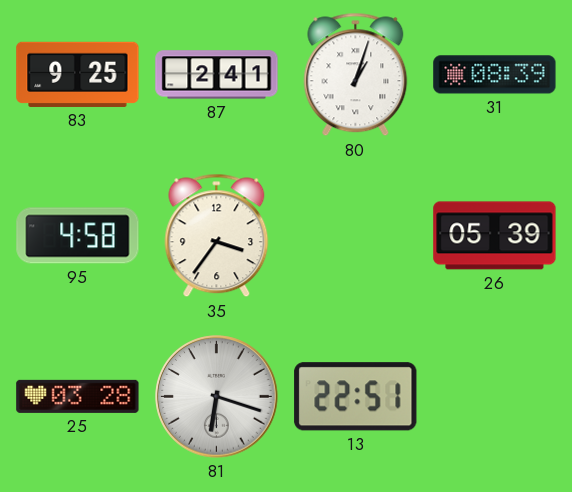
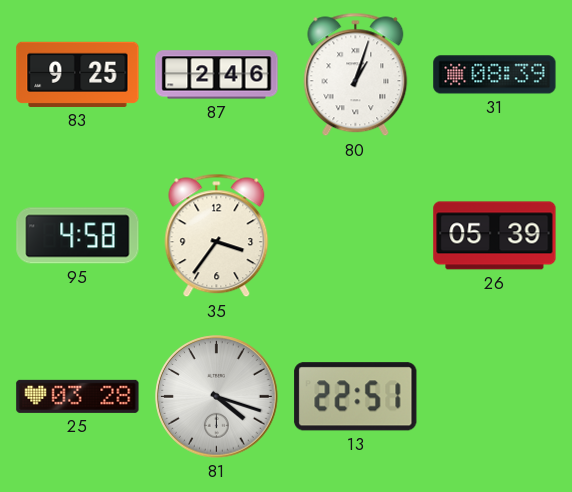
87: 2:41 -> 2:46
81: 6:18 -> 4:18
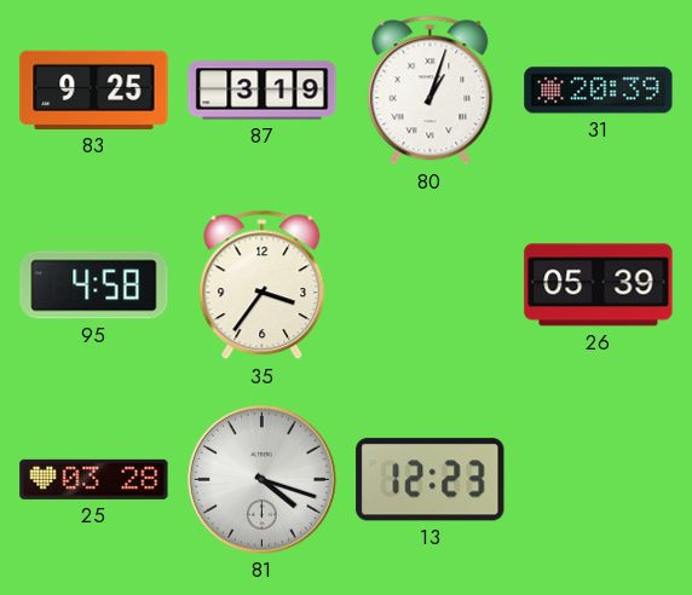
87: 2:46 -> 3:19
31: 08:39 -> 20:39
13: 22:51 -> 12:23
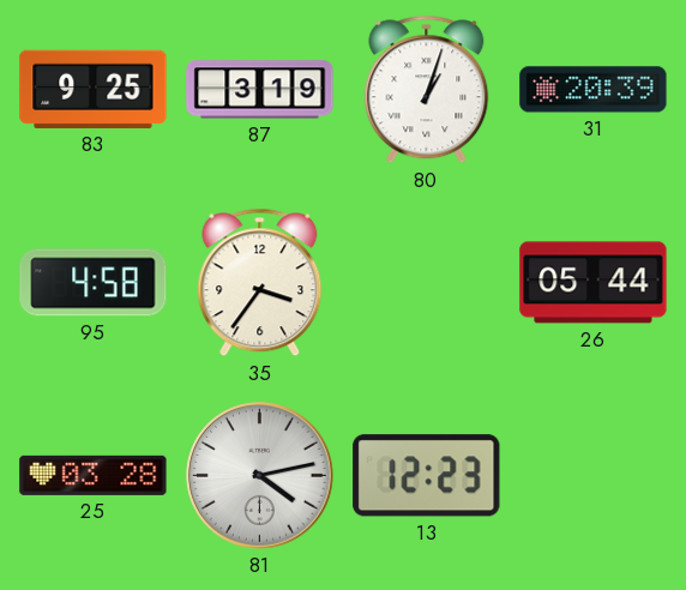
26: 05:39 -> 05:44
81: 4:18 -> 4:13
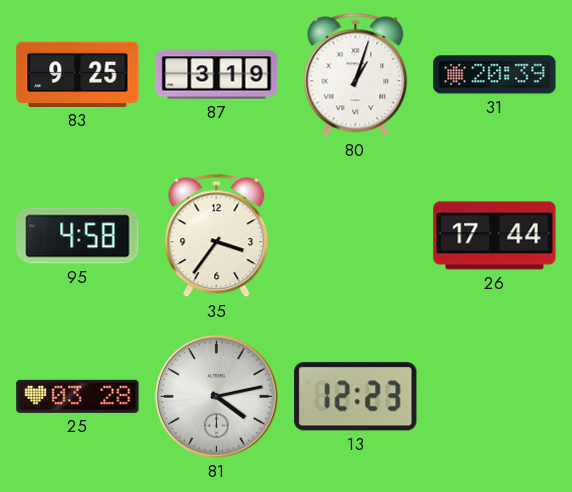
26: 05:44 -> 17:44
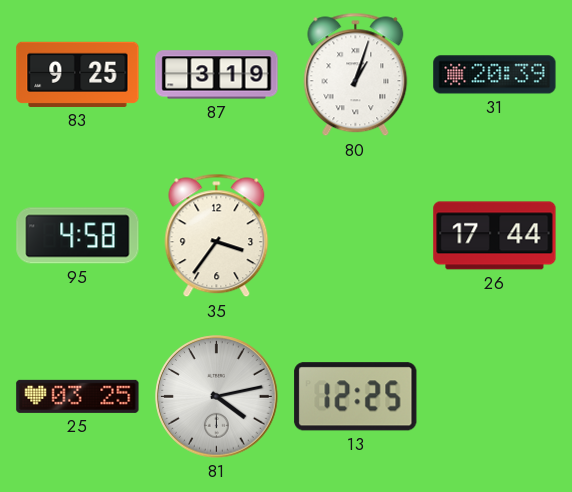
25: 03:28 -> 03:25
13: 12:23 -> 12:25
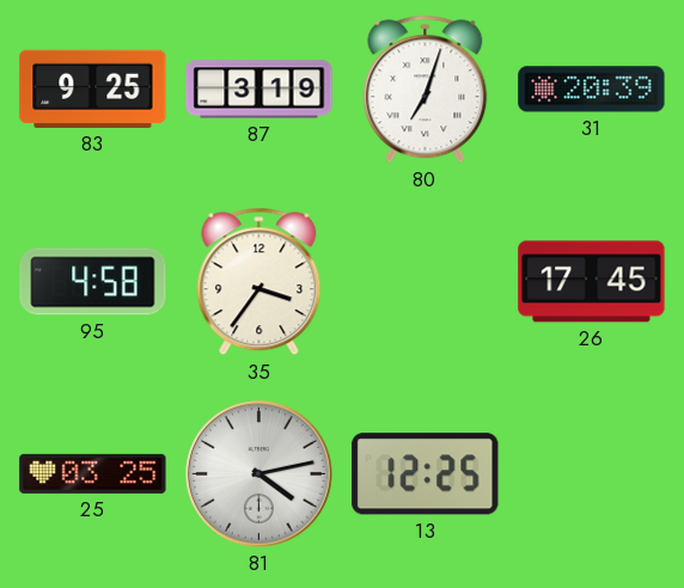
80: 1:03 -> 7:03
26: 17:44 -> 17:45
